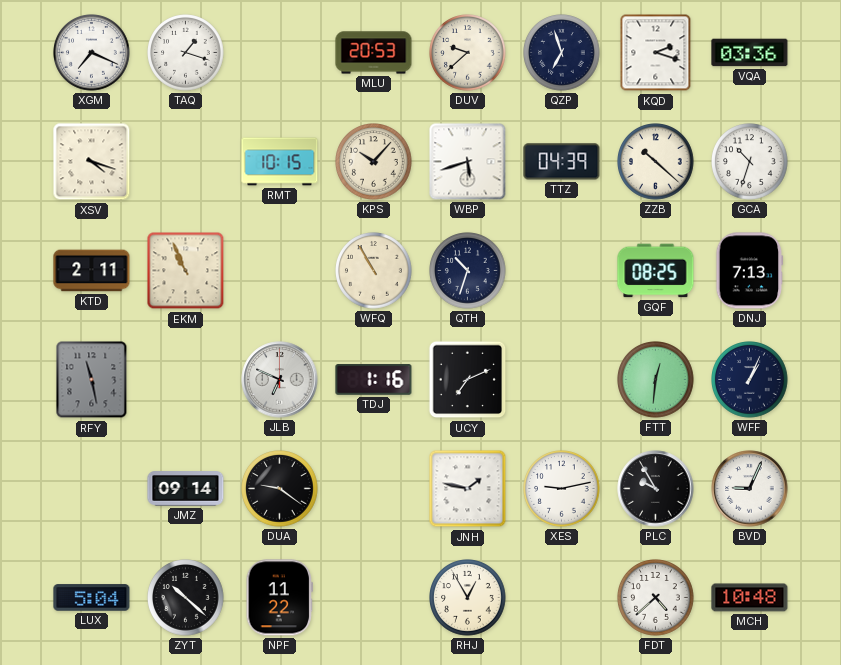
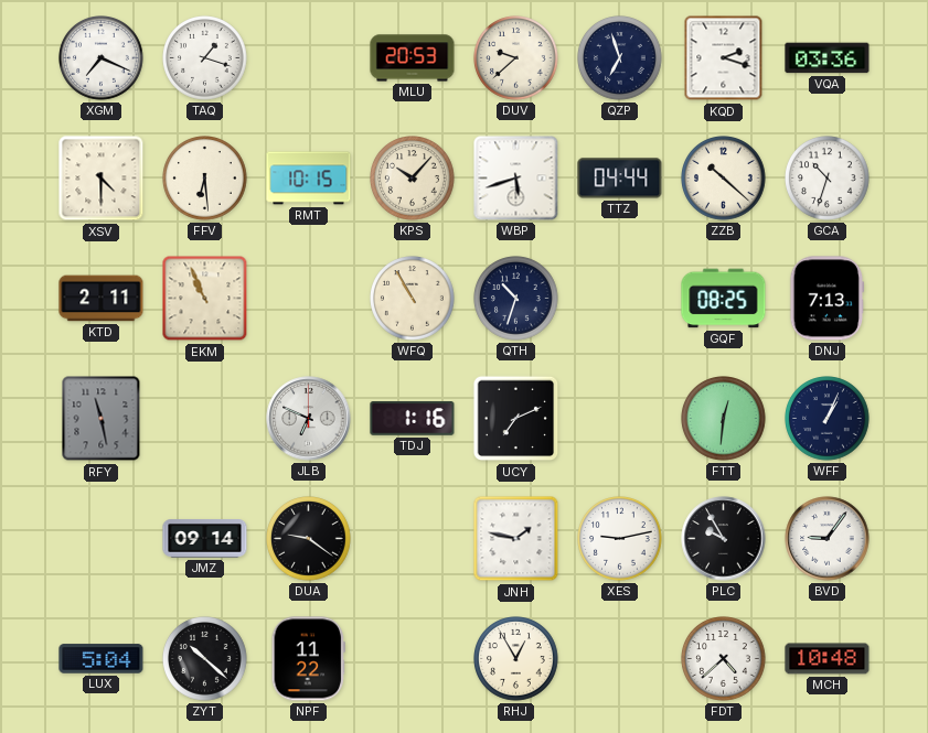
XSV: 4:18 -> 4:30
FFV: none -> 6:29
TTZ: 04:39 -> 04:44
BVD: 9:04 -> 9:06
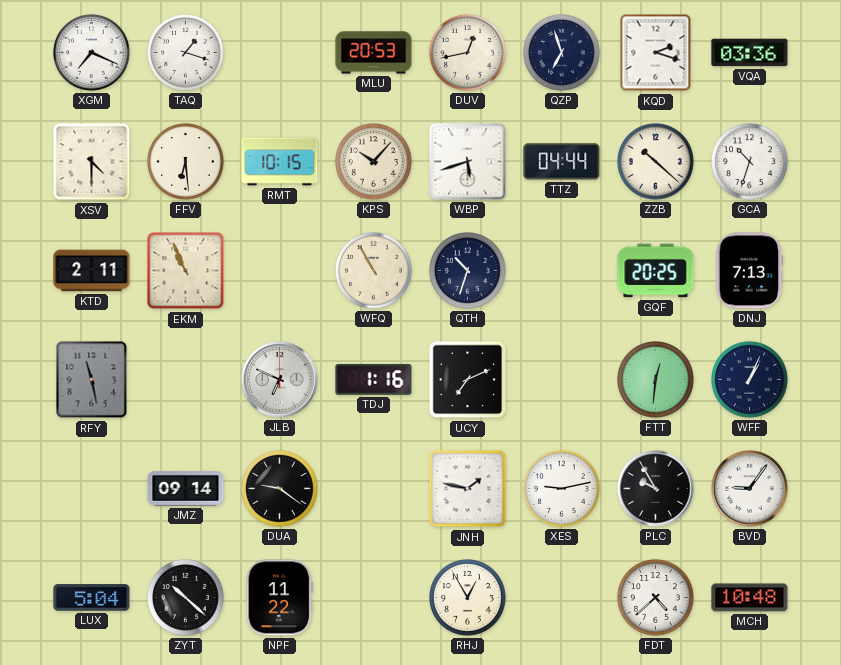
DUV: 9:38 -> 12:43
GQF: 08:25 -> 20:25
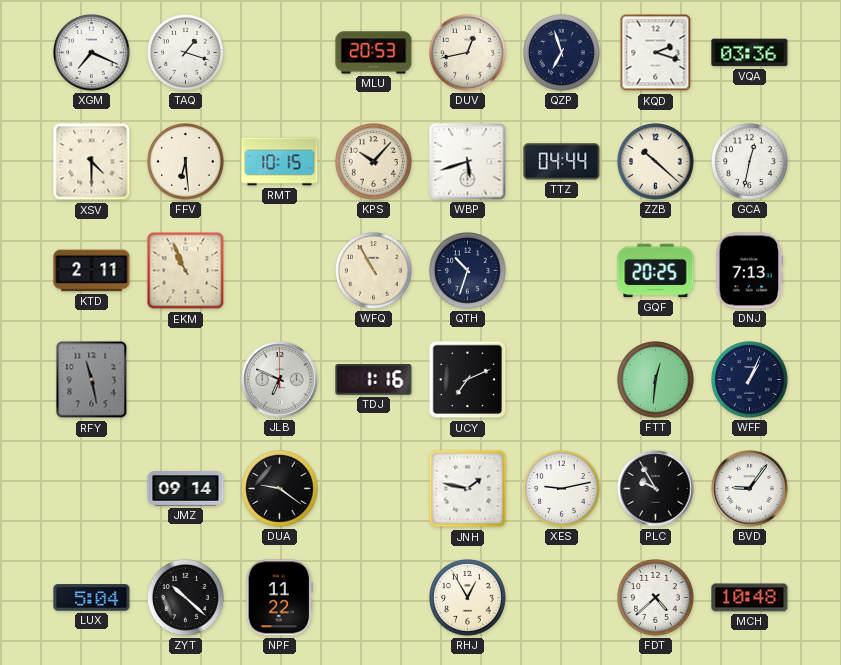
GCA: 10:33 -> 12:32
